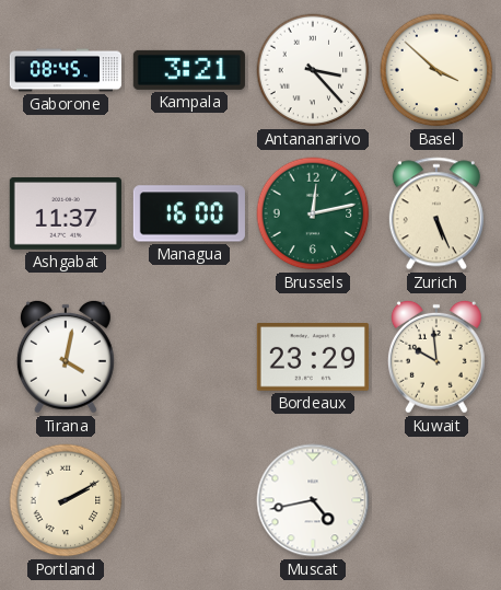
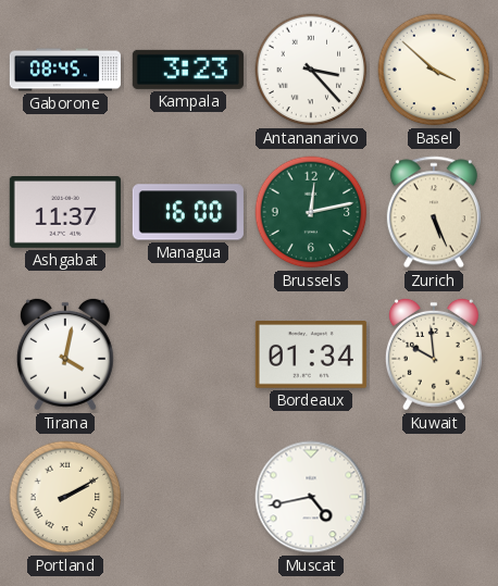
Kampala: 3:21 -> 3:23
Bordeaux: 23:29 -> 01:34
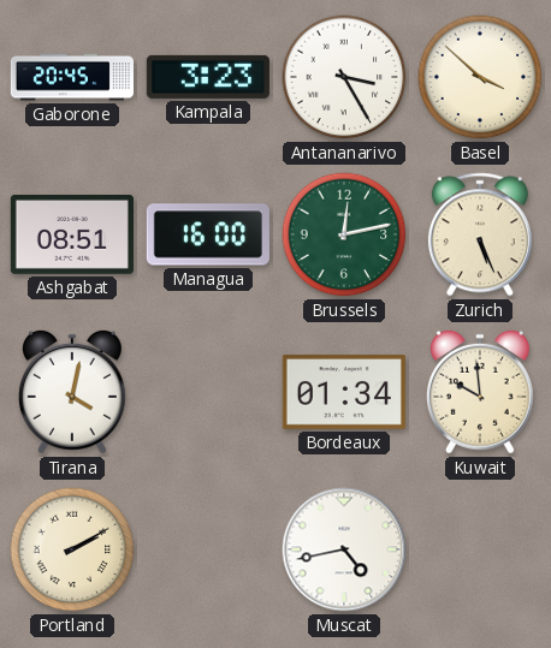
Gaborone: 08:45 -> 20:45
Antananarivo: 3:23 -> 3:25
Ashgabat: 11:37 -> 08:51
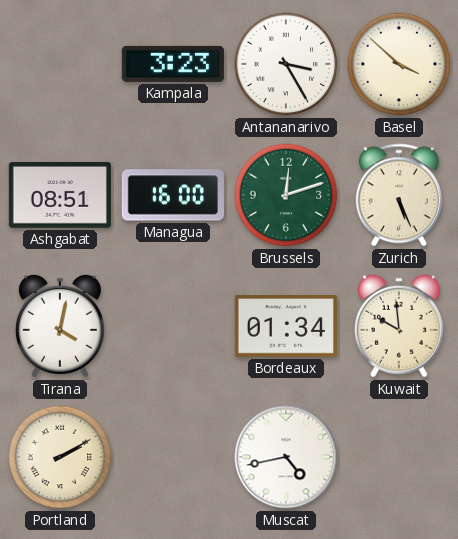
Gaborone: 20:45 -> none
Brussels: 12:13 -> 12:12
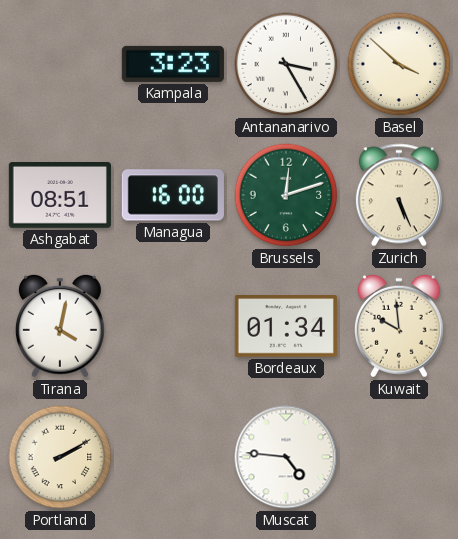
Muscat: 4:43 -> 4:46
